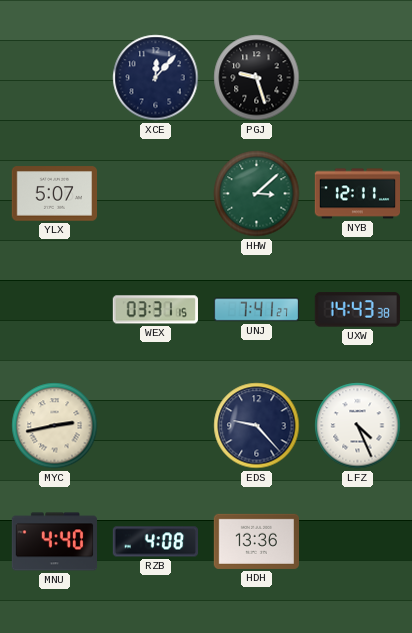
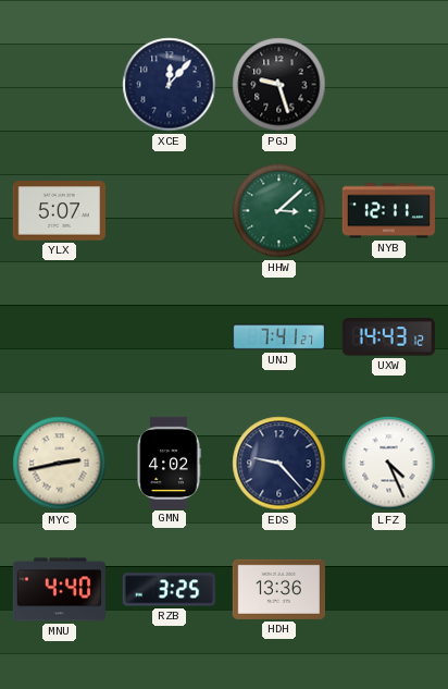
WEX: 03:31 -> none
UXW: 14:43:38 -> 14:43:12
GMN: none -> 4:02
RZB: 4:08 -> 3:25
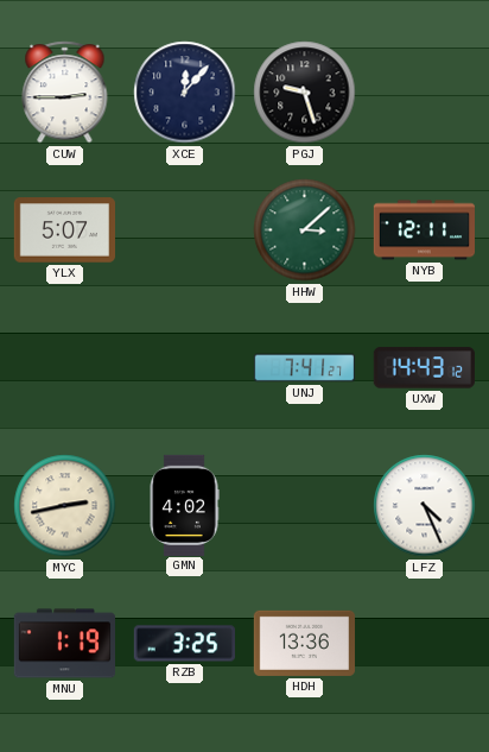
CUW: none -> 2:45
EDS: 9:23 -> none
MNU: 4:40 -> 1:19
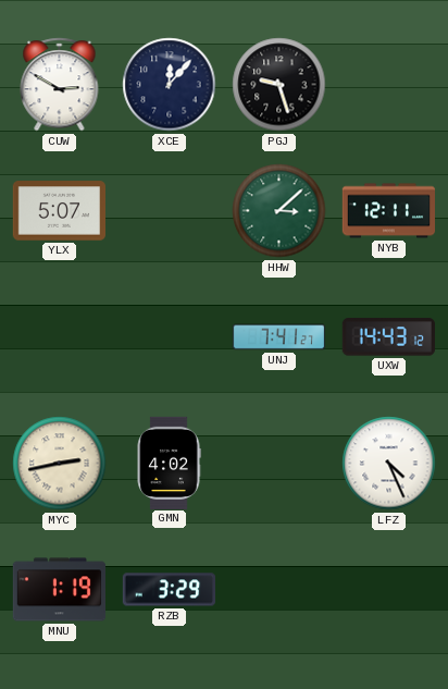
CUW: 2:45 -> 2:50
RZB: 3:25 -> 3:29
HDH: 13:36 -> none
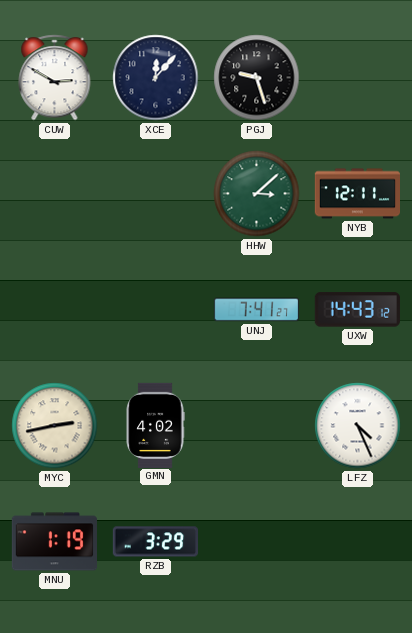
YLX: 5:07 -> none
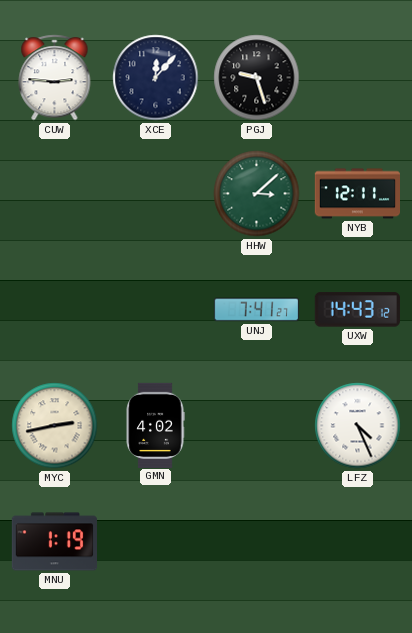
CUW: 2:50 -> 2:46
RZB: 3:29 -> none
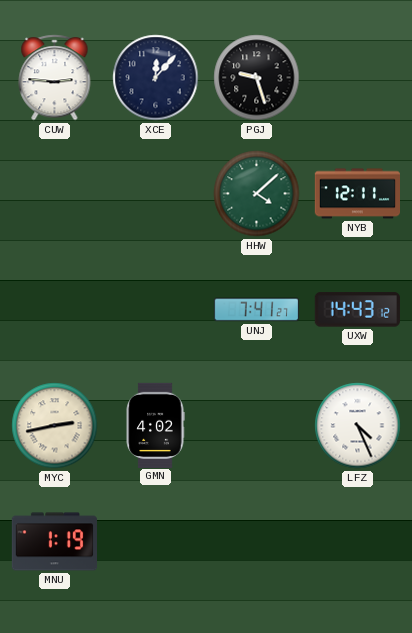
HHW: 3:08 -> 4:08
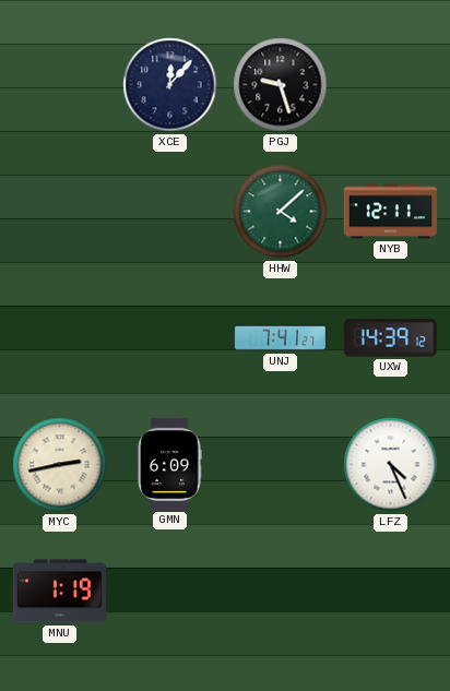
CUW: 2:46 -> none
UXW: 14:43 -> 14:39
GMN: 4:02 -> 6:09
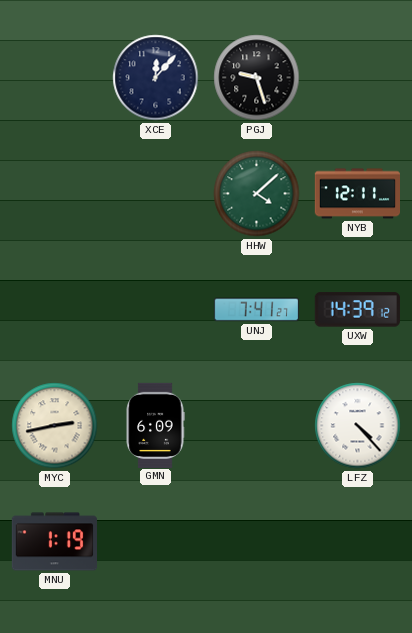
LFZ: 4:26 -> 4:23
